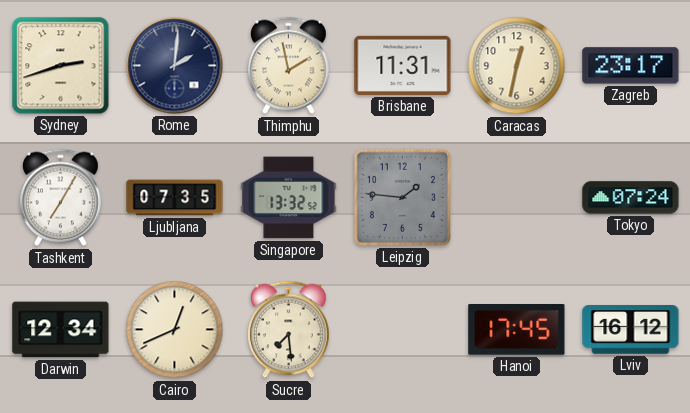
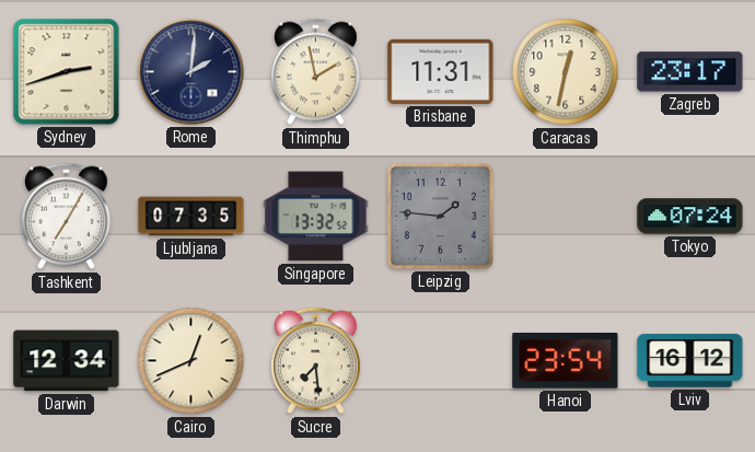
Hanoi: 17:45 -> 23:54
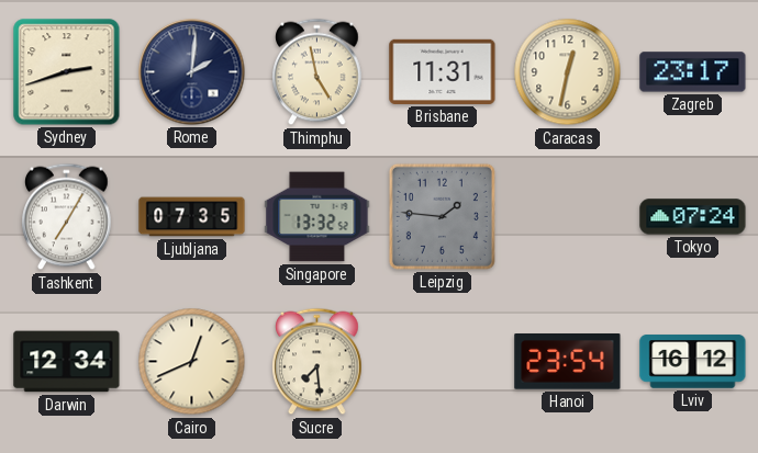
Thimphu: 1:58 -> 4:58
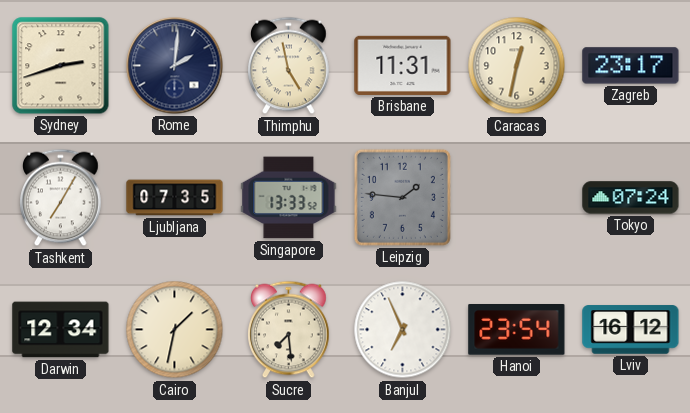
Singapore: 13:32 -> 13:33
Cairo: 12:41 -> 1:32
Banjul: none -> 6:56
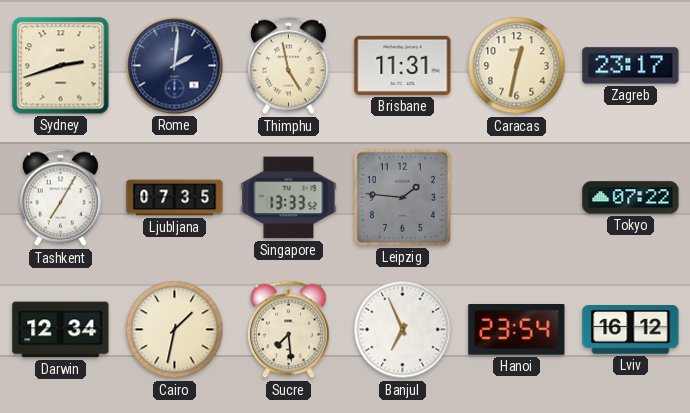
Tokyo: 07:24 -> 07:22
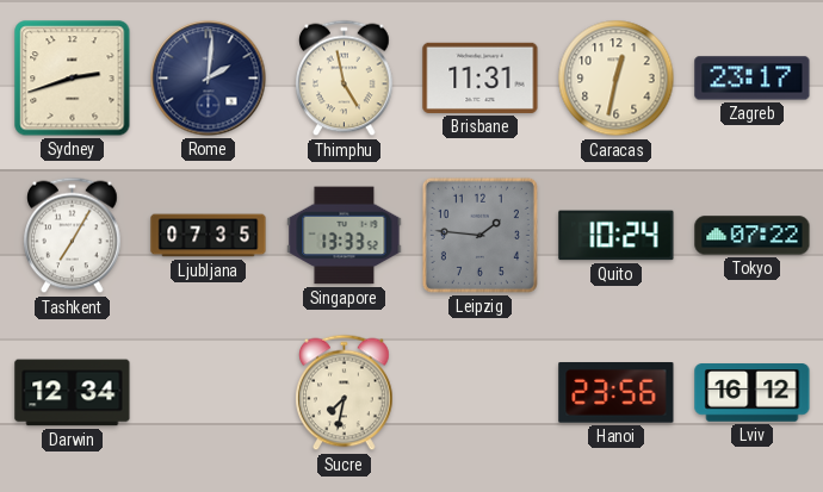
Quito: none -> 10:24
Cairo: 1:32 -> none
Sucre: 7:29 -> 7:32
Banjul: 6:56 -> none
Hanoi: 23:54 -> 23:56
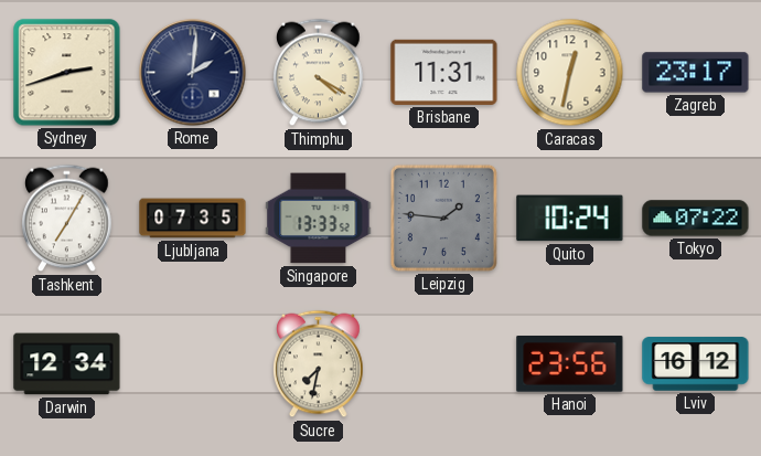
Thimphu: 4:58 -> 4:20
